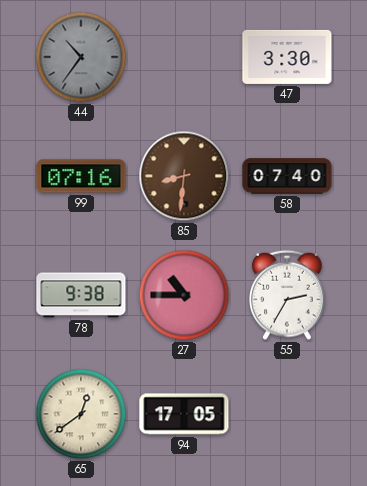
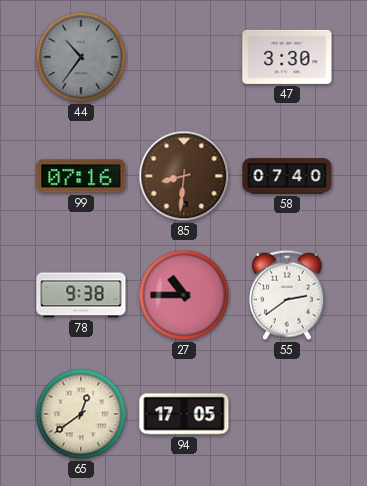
55: 2:35 -> 2:39
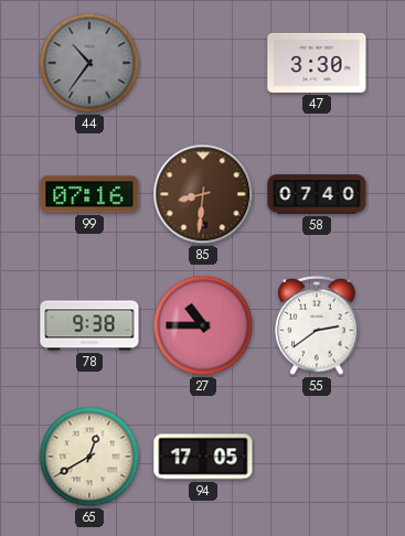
65: 12:39 -> 12:40
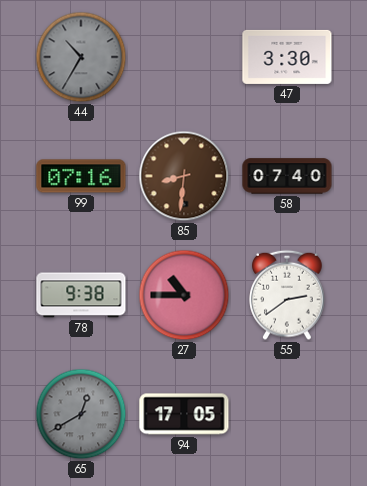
44: 10:36 -> 10:35
65 dial: cream -> grey
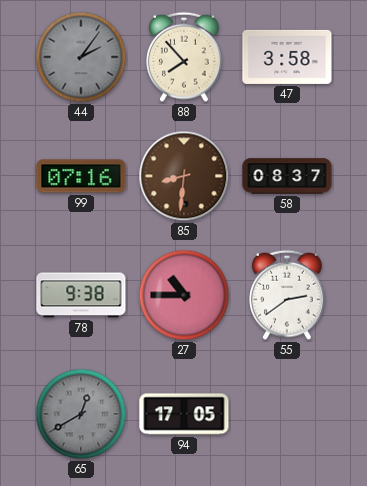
44: 10:35 -> 2:06
88: none -> 7:53
47: 3:30 -> 3:58
58: 07:40 -> 08:37
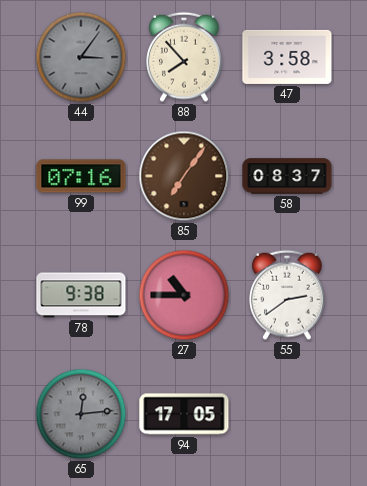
44: 2:06 -> 3:06
85: 8:31 -> 7:06
65: 12:40 -> 12:14
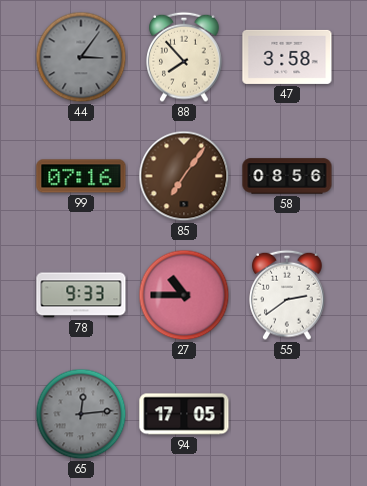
58: 08:37 -> 08:56
78: 9:38 -> 9:33
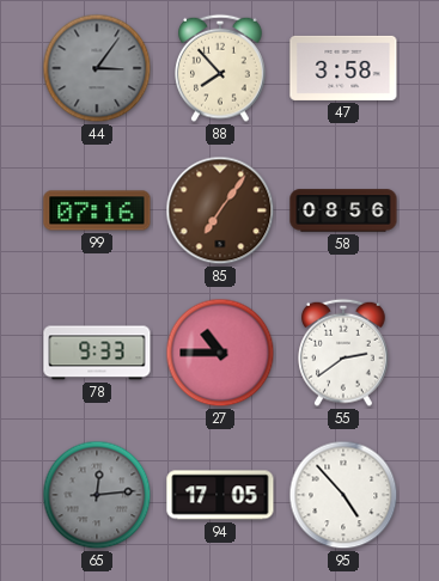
95: none -> 4:53
